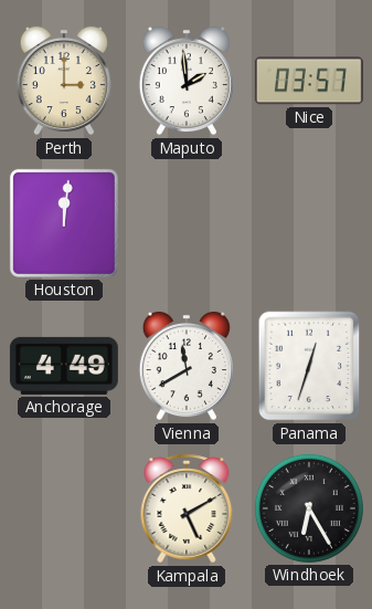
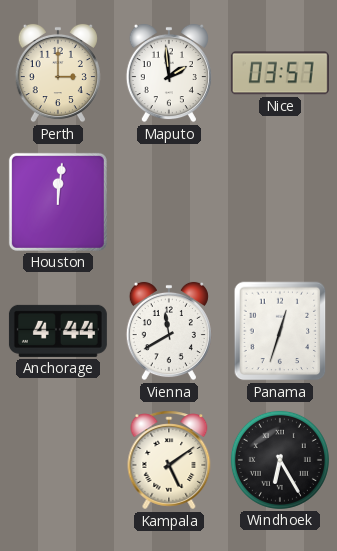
Anchorage: 4:49 -> 4:44
Kampala: 5:10 -> 5:09
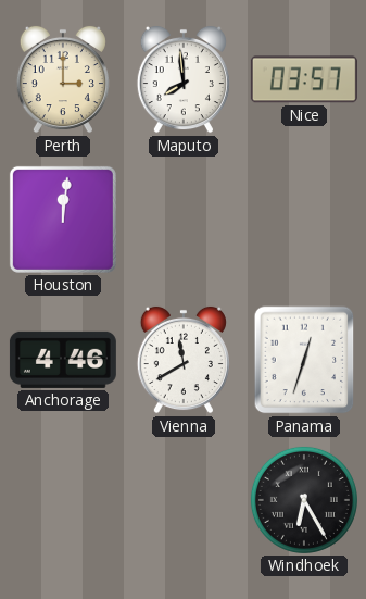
Maputo: 1:59 -> 7:59
Anchorage: 4:44 -> 4:46
Kampala: 5:09 -> none
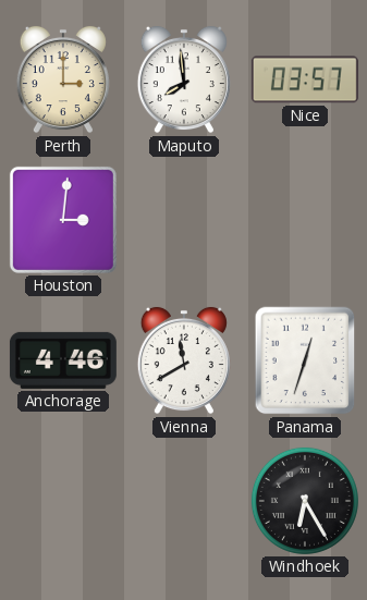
Houston: 12:01 -> 3:01
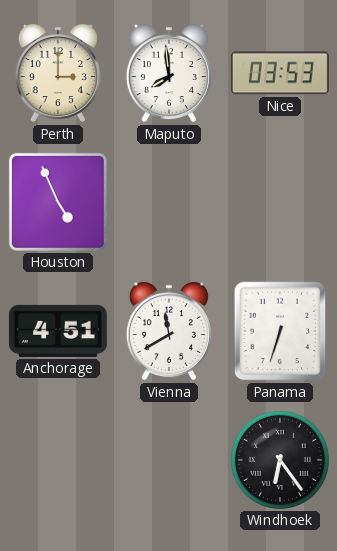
Nice: 03:57 -> 03:53
Houston: 3:01 -> 4:56
Anchorage: 4:46 -> 4:51
Panama: 12:33 -> 6:33
Windhoek: 6:25 -> 6:24
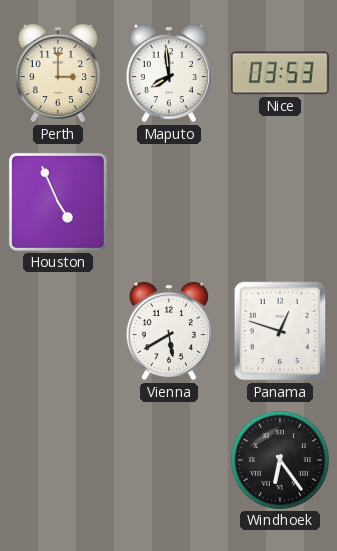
Anchorage: 4:51 -> none
Vienna: 11:40 -> 5:40
Panama: 6:33 -> 12:48
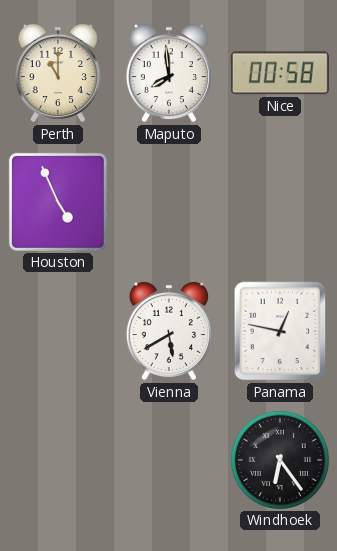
Perth: 3:00 -> 11:00
Nice: 03:53 -> 00:58
Panama: 12:48 -> 12:47
